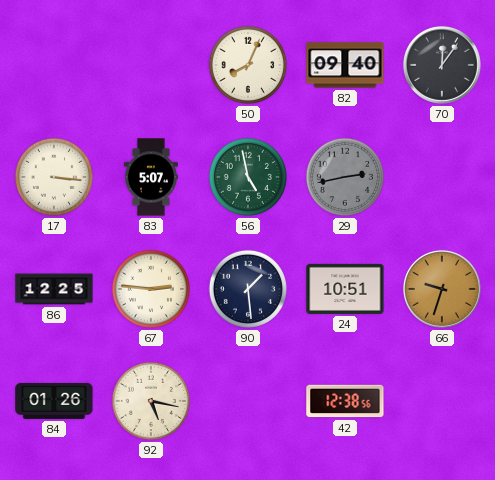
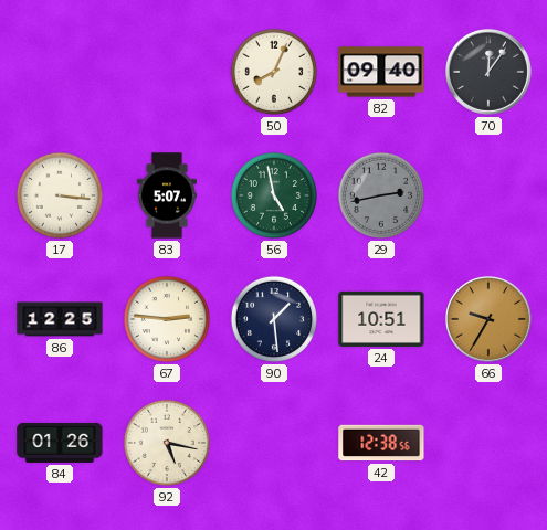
66: 9:33 -> 9:35
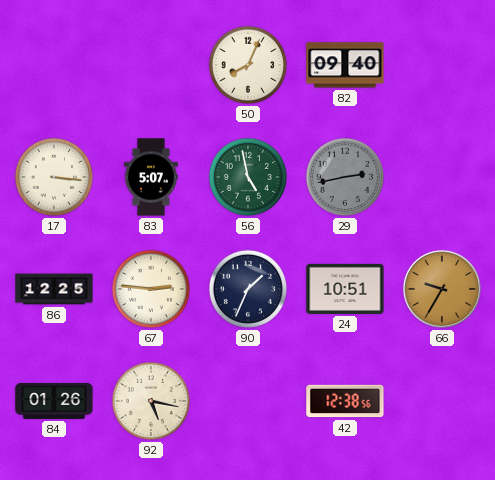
70: 12:06 -> none
90: 1:29 -> 1:34
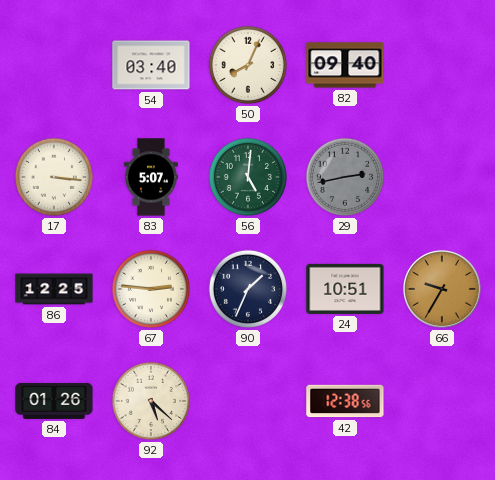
54: none -> 03:40
56: 4:58 -> 5:01
92: 5:17 -> 5:22
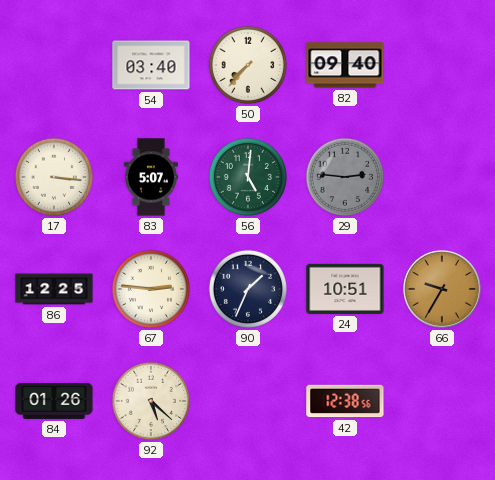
50: 8:04 -> 7:37
29: 2:43 -> 2:46
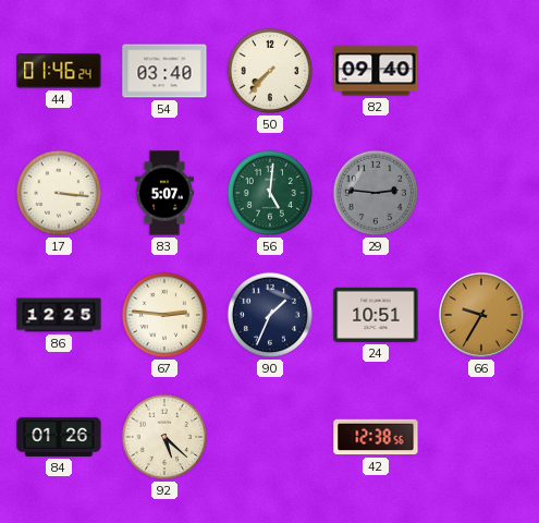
44: none -> 01:46
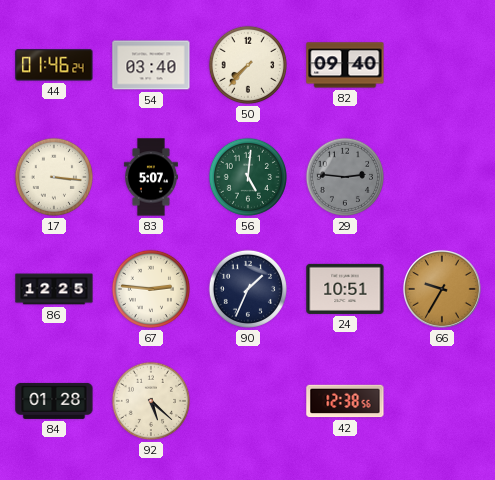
84: 01:26 -> 01:28
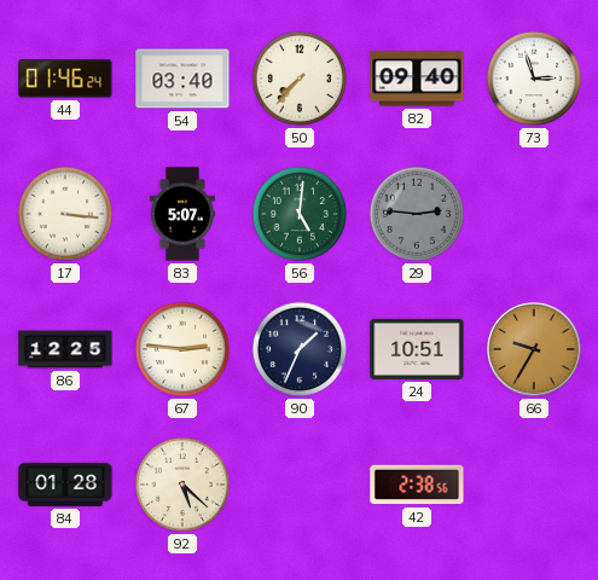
73: none -> 2:57
42: 12:38 -> 2:38
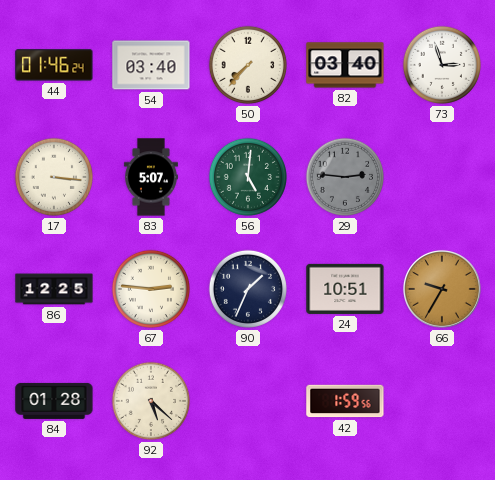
82: 09:40 -> 03:40
42: 2:38 -> 1:59
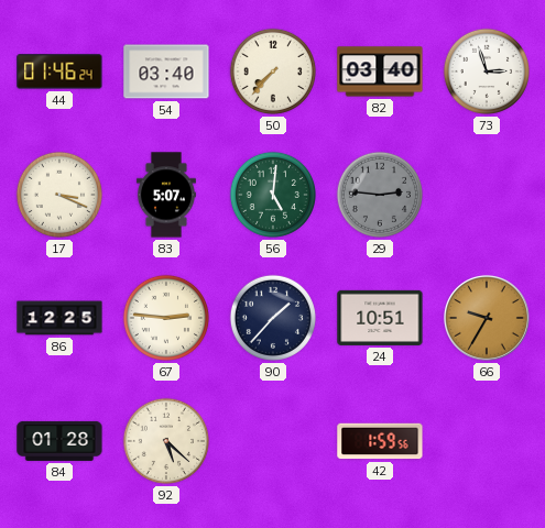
17: 3:16 -> 3:19
90: 1:34 -> 1:37
